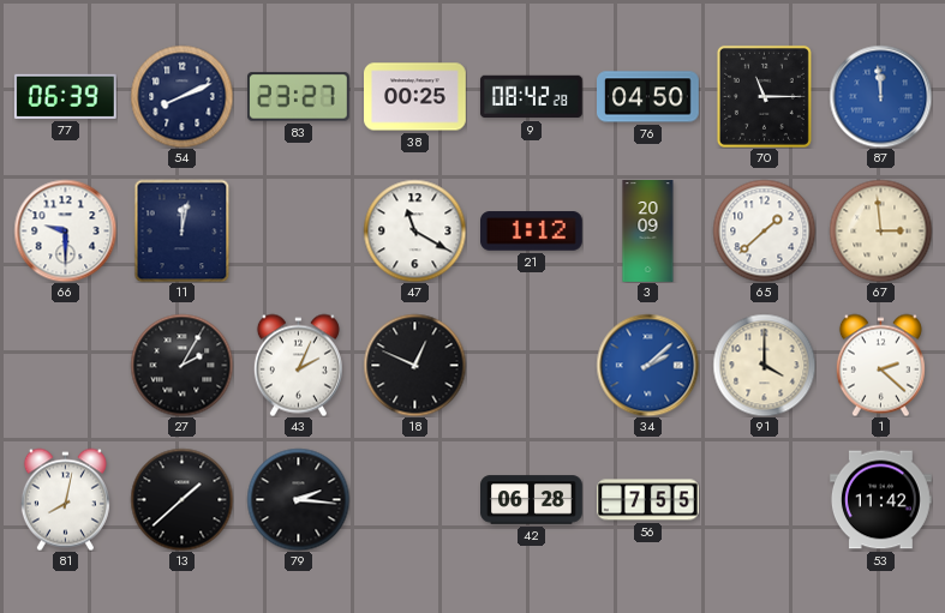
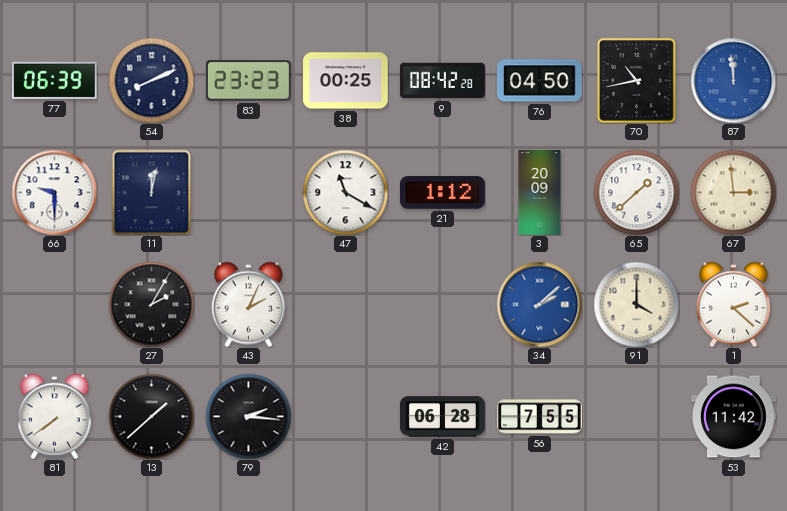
83: 23:27 -> 23:23
70: 11:15 -> 10:43
18: 12:49 -> none
81: 8:02 -> 7:39
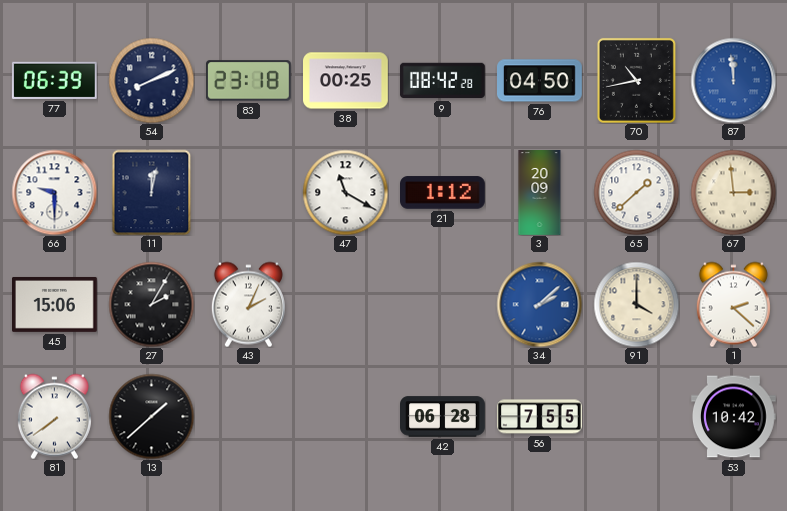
83: 23:23 -> 23:18
45: none -> 15:06
79: 2:16 -> none
53: 11:42 -> 10:42
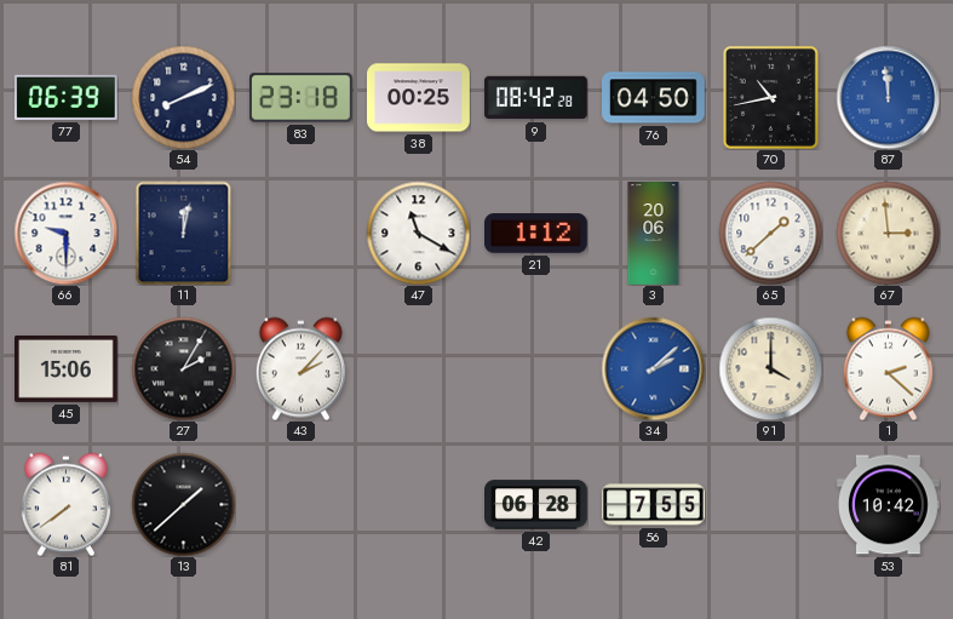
3: 20:09 -> 20:06
43: 2:04 -> 2:07
